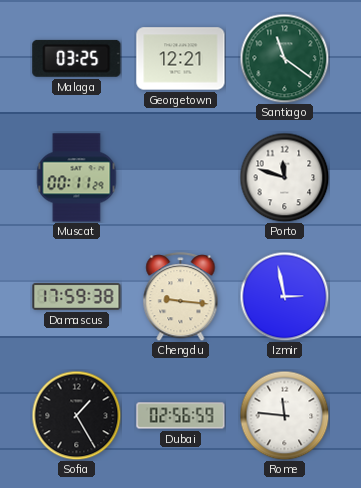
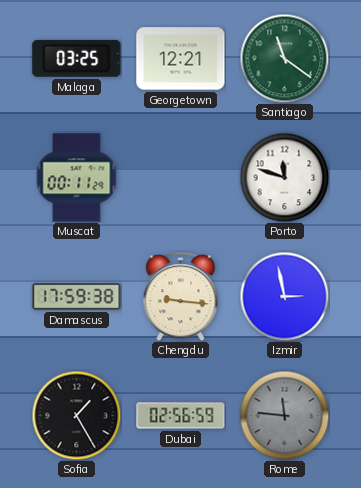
Rome dial: white -> grey
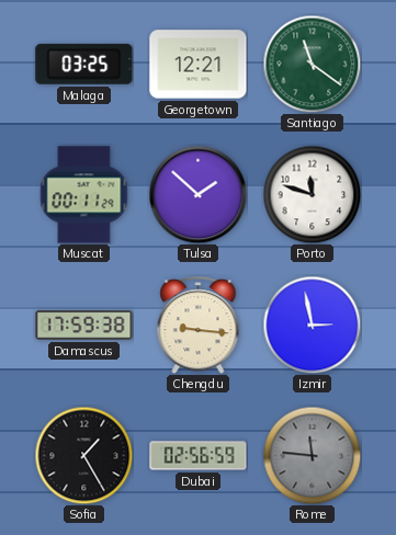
Tulsa: none -> 1:52
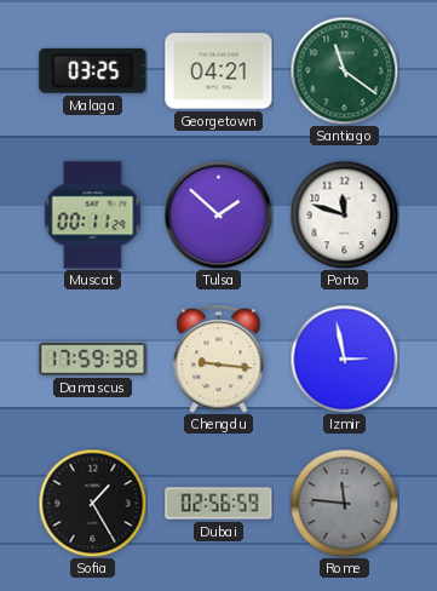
Georgetown: 12:21 -> 04:21
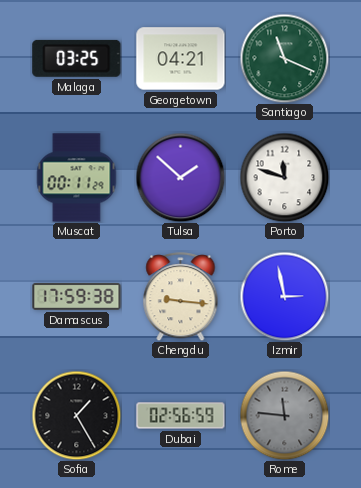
Santiago: 11:21 -> 11:19
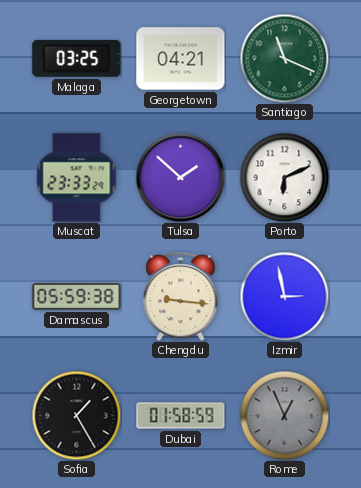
Muscat: 00:11 -> 23:33
Porto: 11:48 -> 6:11
Damascus: 17:59 -> 05:59
Dubai: 02:56 -> 01:58
Rome: 11:46 -> 12:56
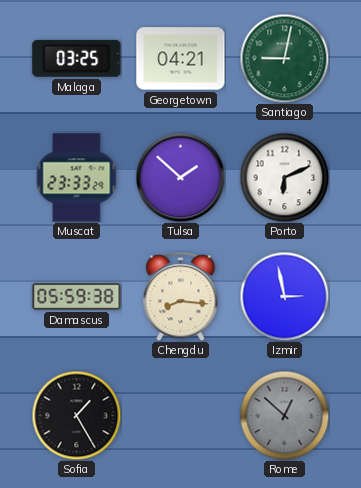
Santiago: 11:19 -> 9:02
Chengdu: 9:16 -> 8:16
Dubai: 01:58 -> none
Rome: 12:56 -> 12:52
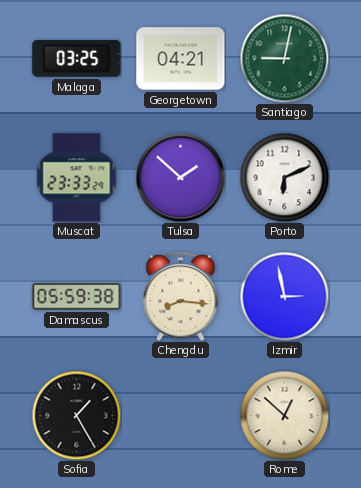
Rome dial: grey -> cream
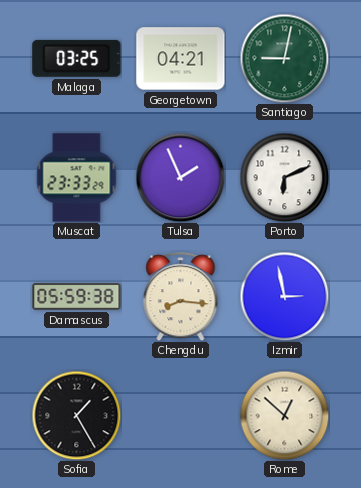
Tulsa: 1:52 -> 1:56
